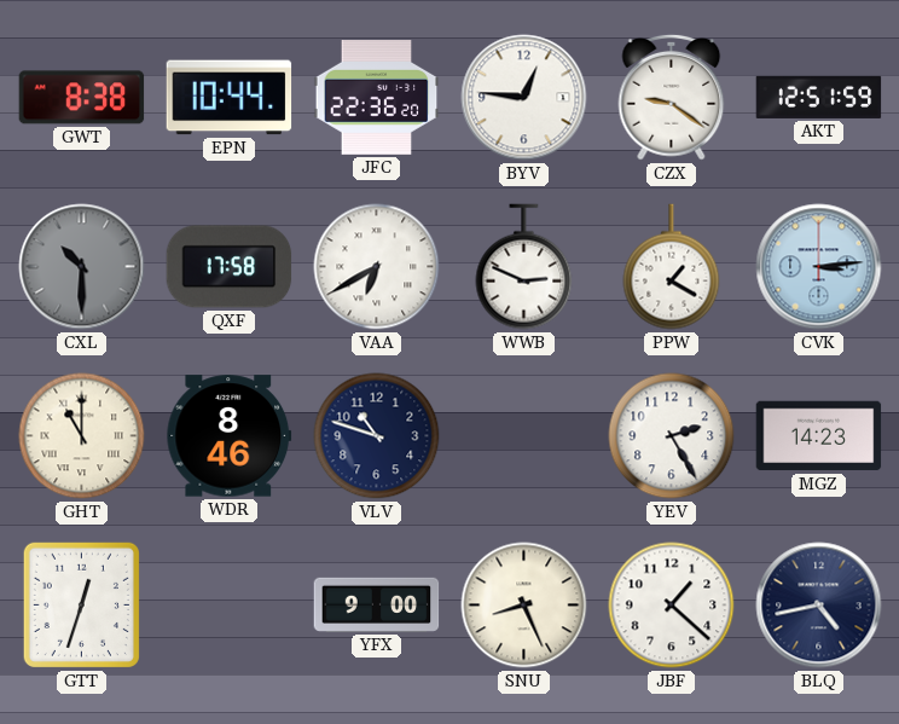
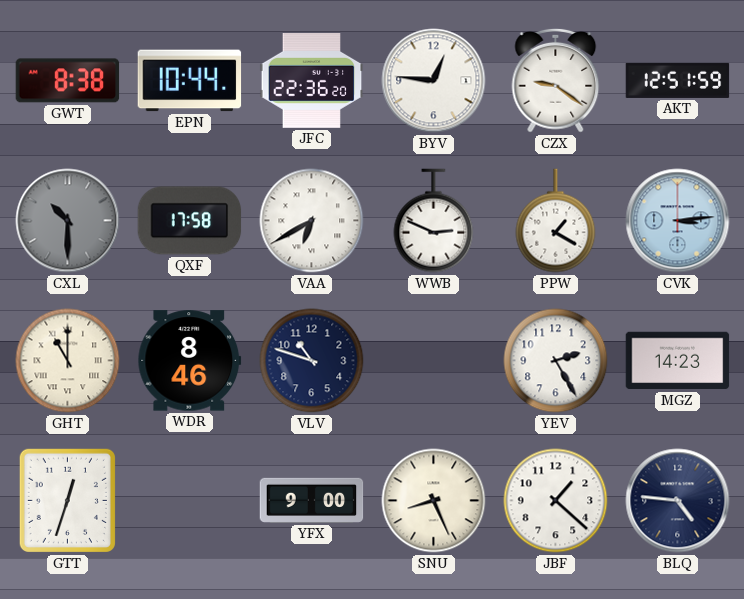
BLQ: 4:43 -> 4:46
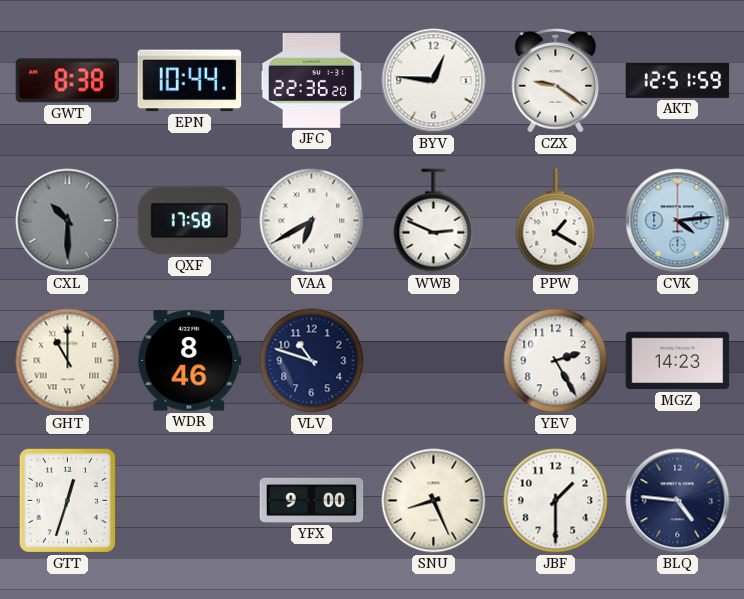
CVK: 3:14 -> 4:14
JBF: 1:22 -> 1:30
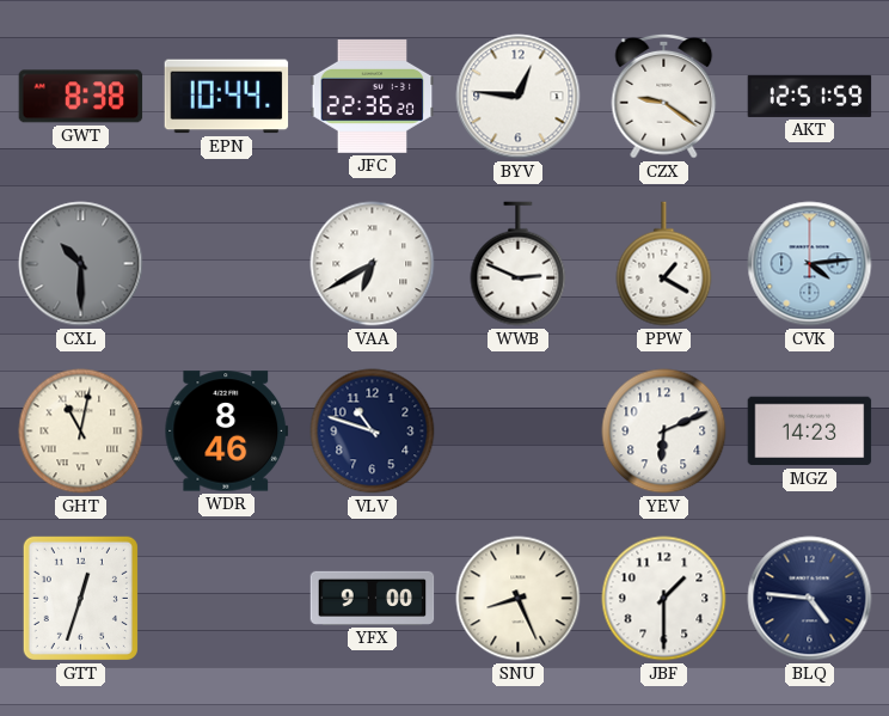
QXF: 17:58 -> none
GHT: 11:00 -> 11:02
YEV: 2:25 -> 6:11
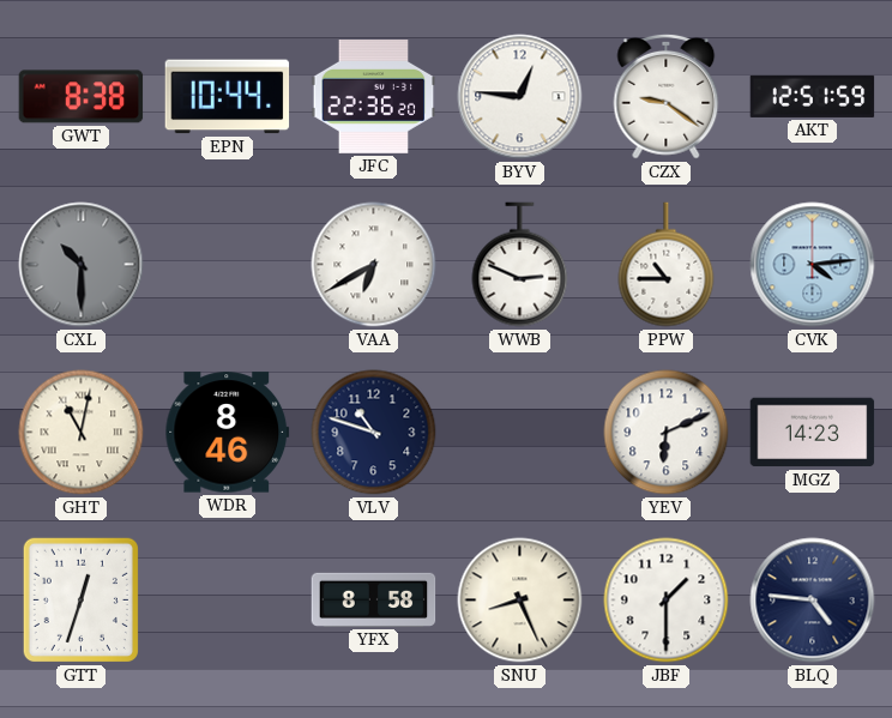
PPW: 1:20 -> 10:45
YFX: 9:00 -> 8:58
